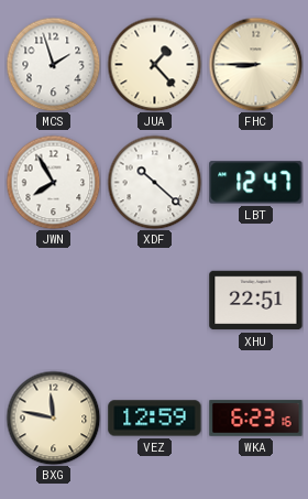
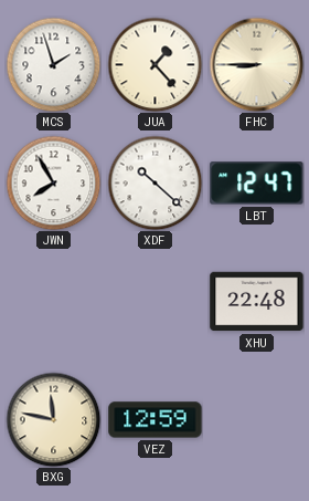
XHU: 22:51 -> 22:48
WKA: 6:23 -> none
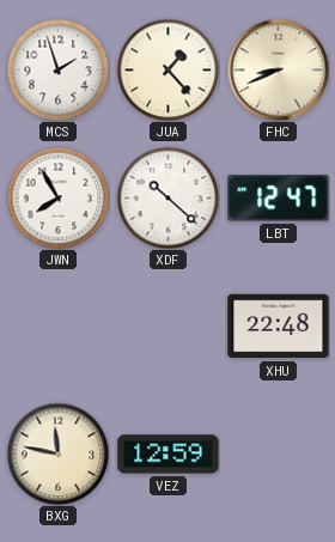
FHC: 8:45 -> 8:41
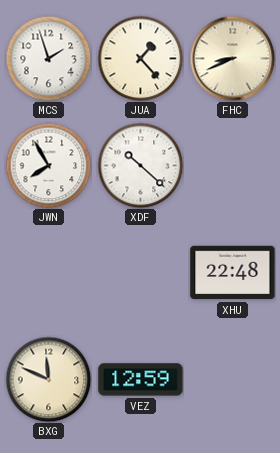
LBT: 12:47 -> none
BXG: 11:47 -> 11:49
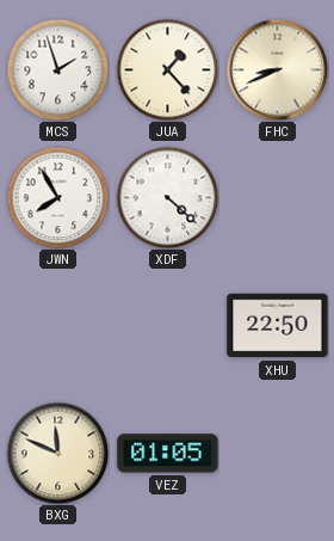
XDF: 10:22 -> 4:22
XHU: 22:48 -> 22:50
VEZ: 12:59 -> 01:05
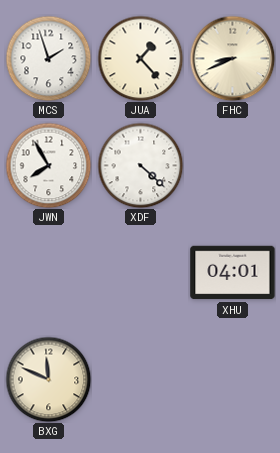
XHU: 22:50 -> 04:01
VEZ: 01:05 -> none
